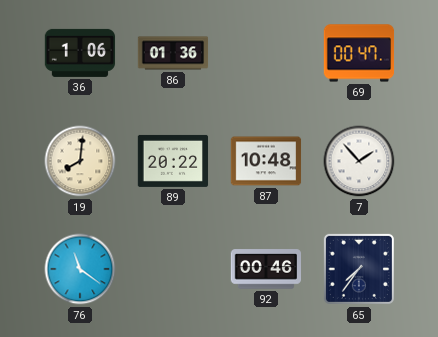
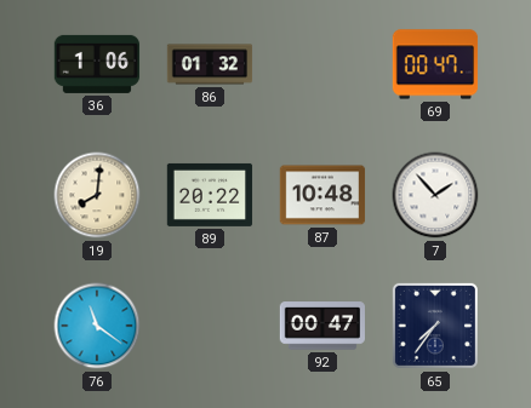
86: 01:36 -> 01:32
92: 00:46 -> 00:47
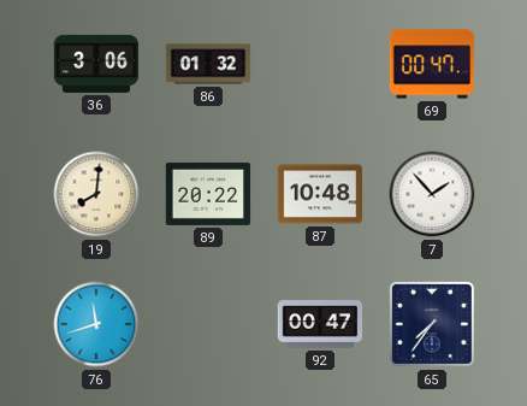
36: 1:06 -> 3:06
76: 11:21 -> 11:42
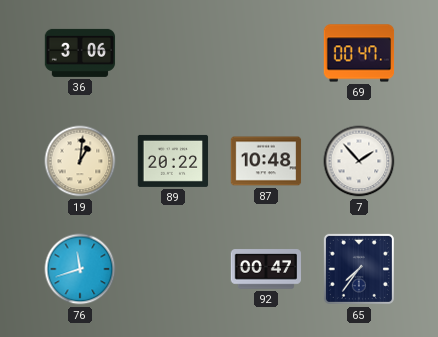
86: 01:32 -> none
19: 8:01 -> 1:01
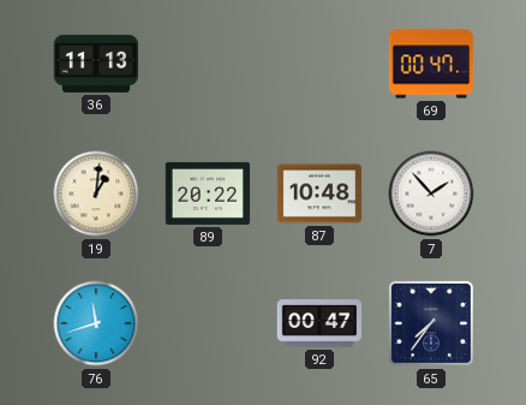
36: 3:06 -> 11:13
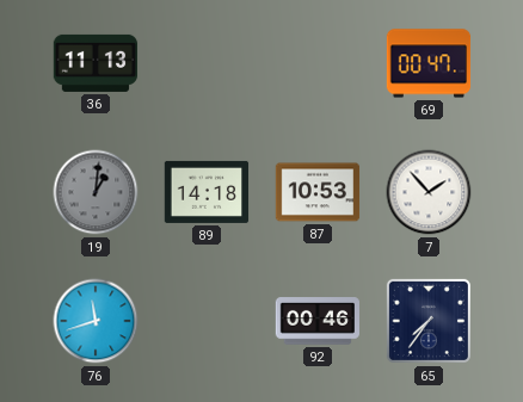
19 dial: cream -> grey
89: 20:22 -> 14:18
87: 10:48 -> 10:53
92: 00:47 -> 00:46
